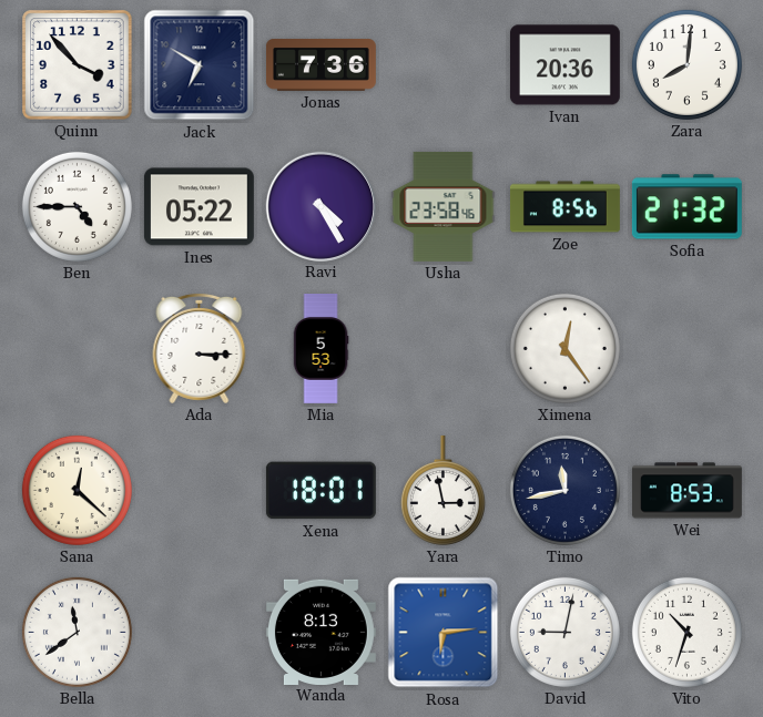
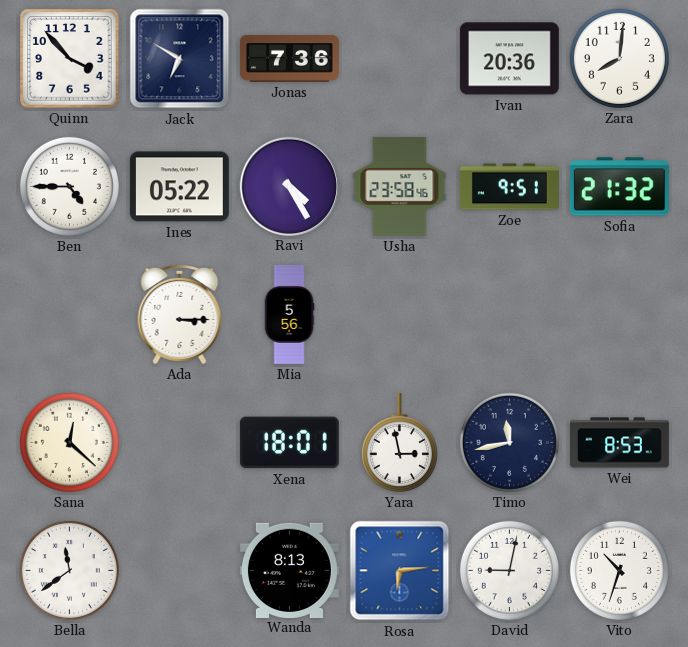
Zoe: 8:56 -> 9:51
Mia: 5:53 -> 5:56
Ximena: 12:24 -> none
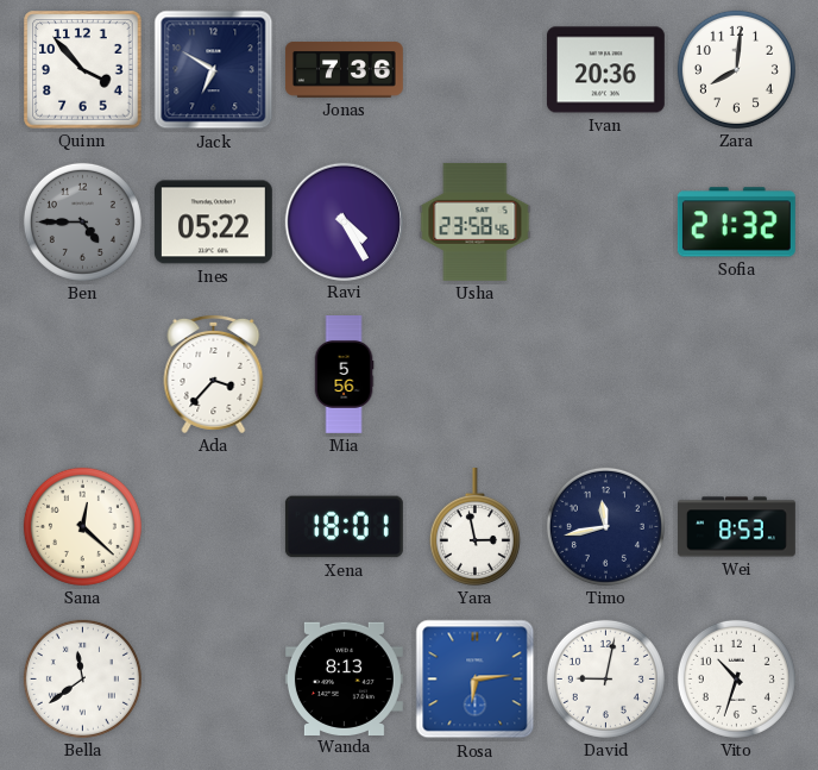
Ben dial: white -> grey
Zoe: 9:51 -> none
Ada: 3:15 -> 3:37
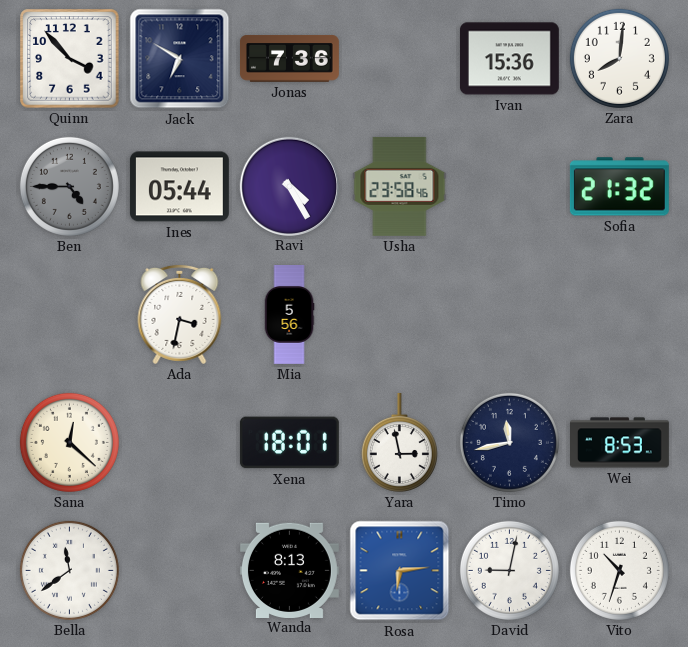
Ivan: 20:36 -> 15:36
Ines: 05:22 -> 05:44
Ada: 3:37 -> 3:32
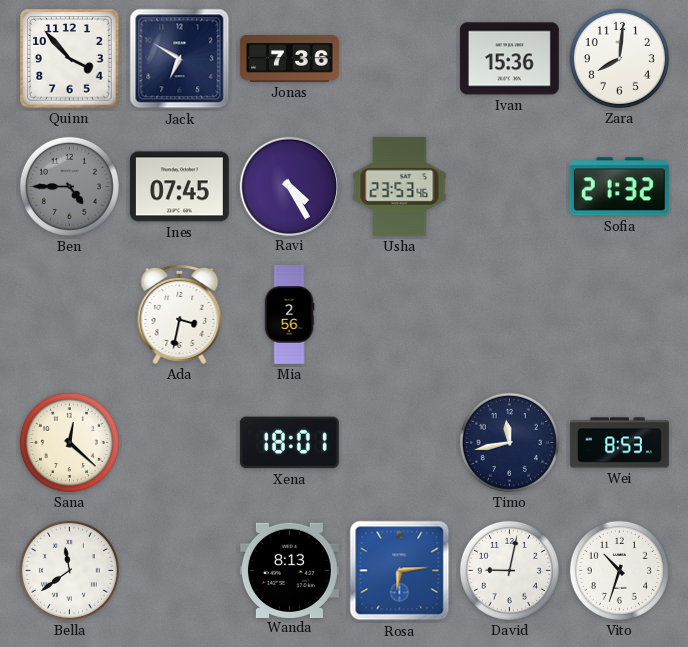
Ines: 05:44 -> 07:45
Usha: 23:58 -> 23:53
Mia: 5:56 -> 2:56
Yara: 2:58 -> none
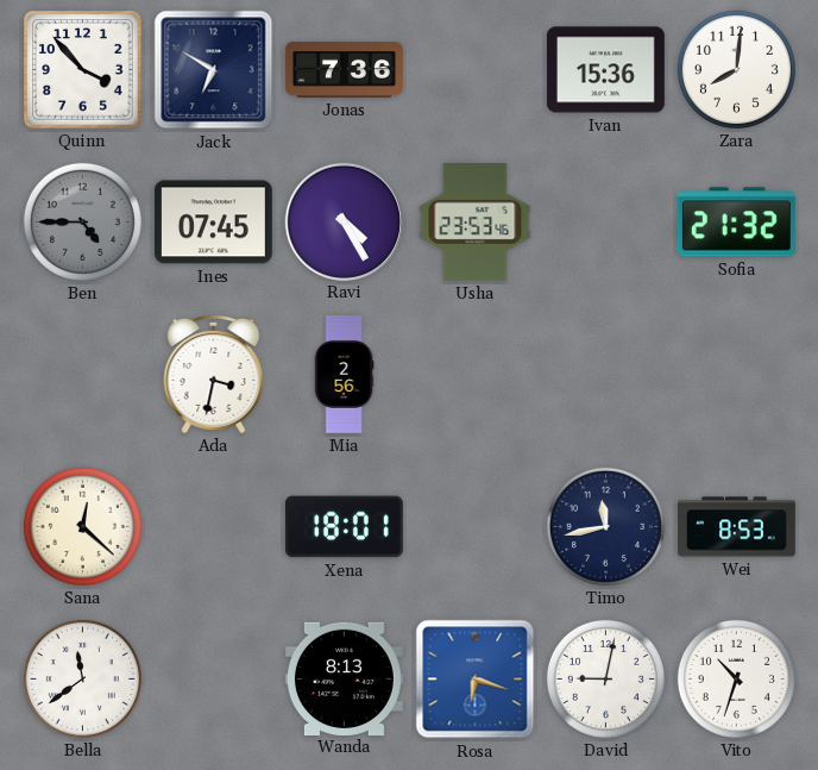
Rosa: 6:14 -> 6:18
